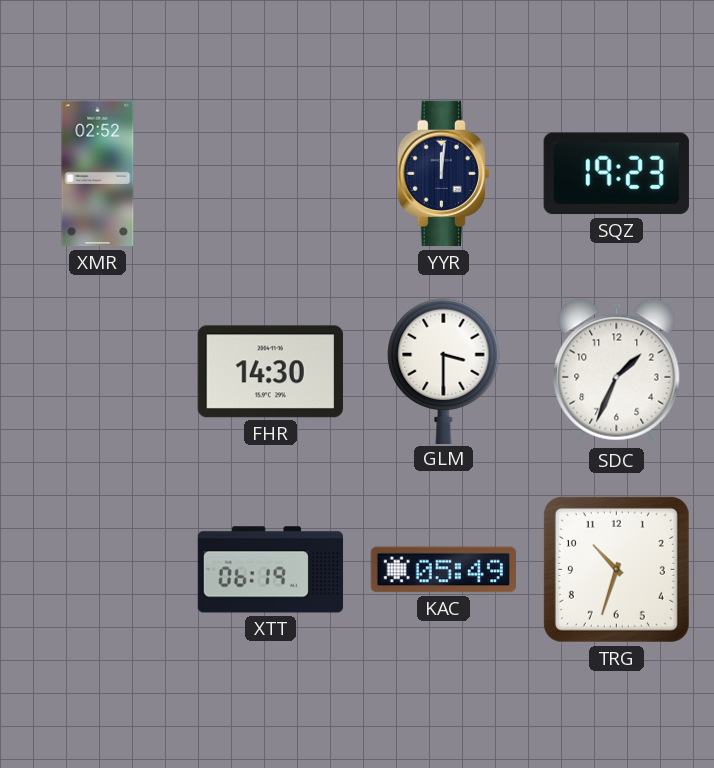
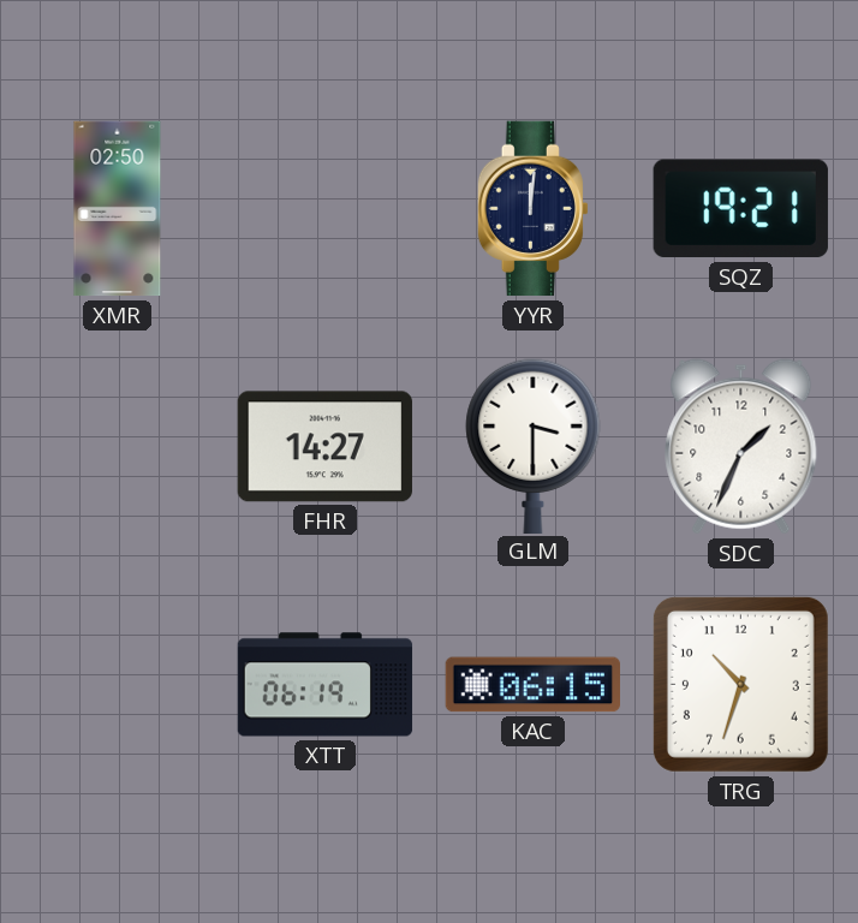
XMR: 02:52 -> 02:50
SQZ: 19:23 -> 19:21
FHR: 14:30 -> 14:27
KAC: 05:49 -> 06:15
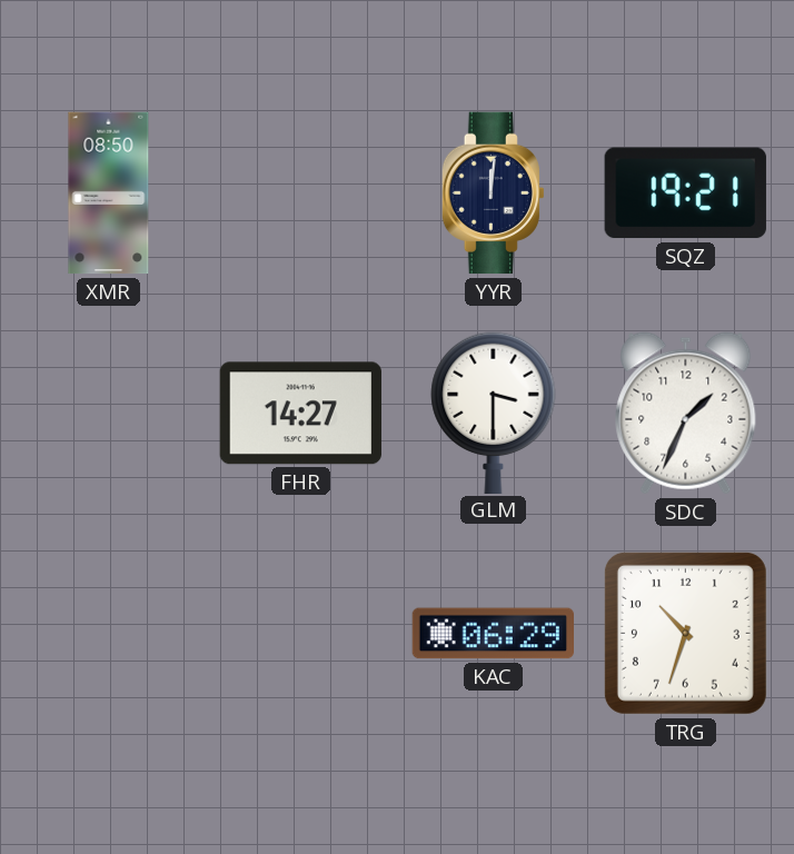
XMR: 02:50 -> 08:50
XTT: 06:19 -> none
KAC: 06:15 -> 06:29
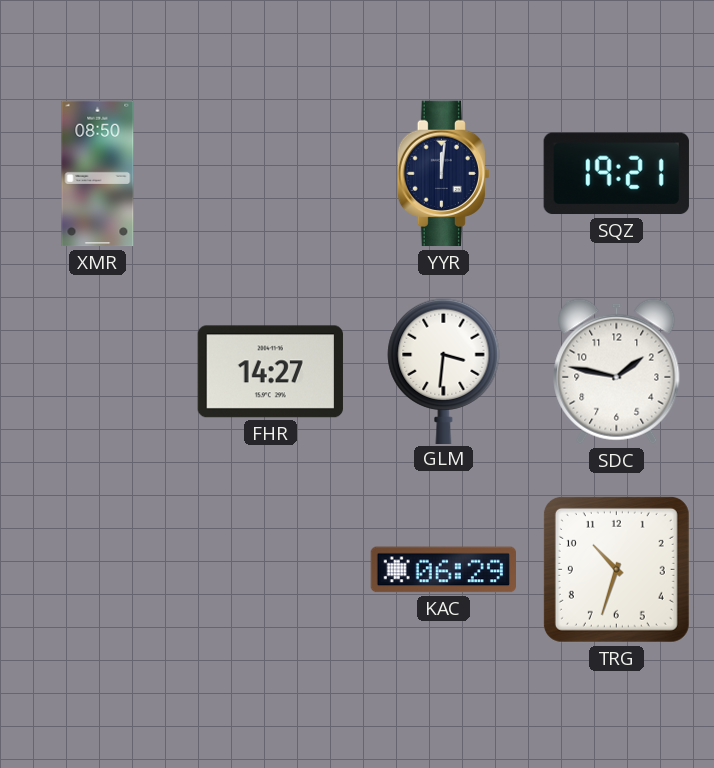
GLM: 3:30 -> 3:31
SDC: 1:34 -> 1:47
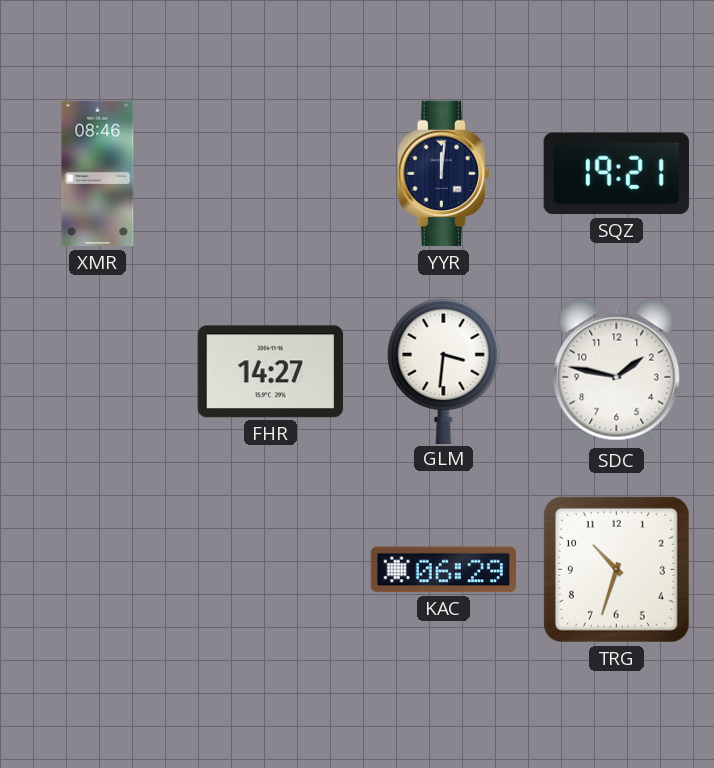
XMR: 08:50 -> 08:46
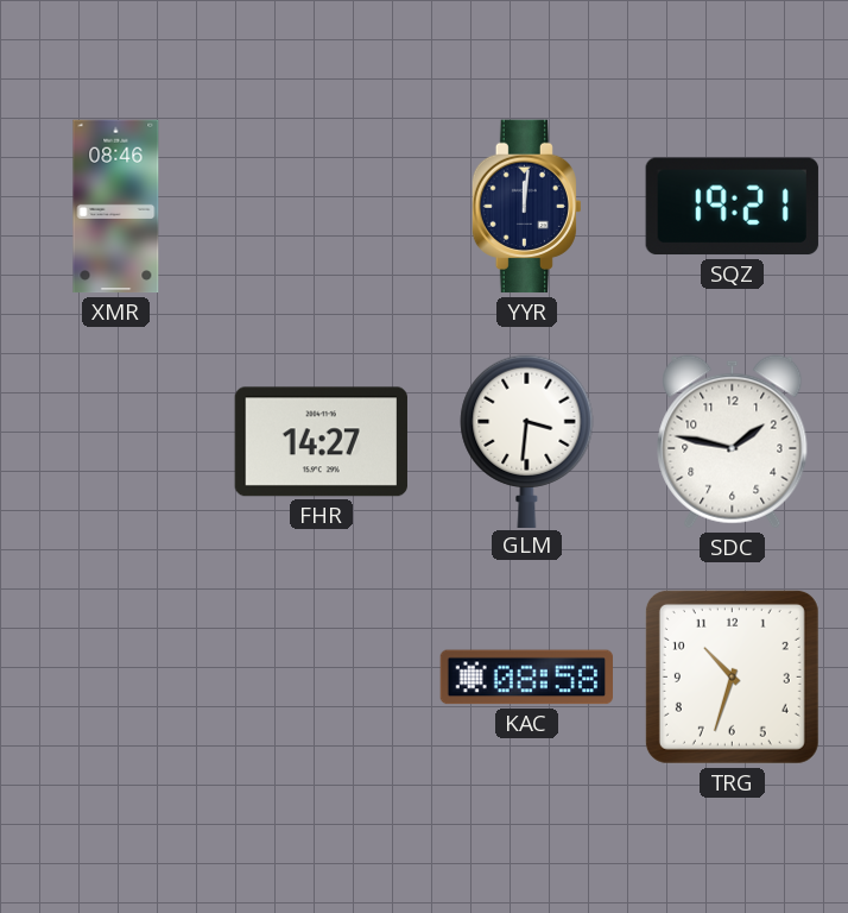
KAC: 06:29 -> 08:58
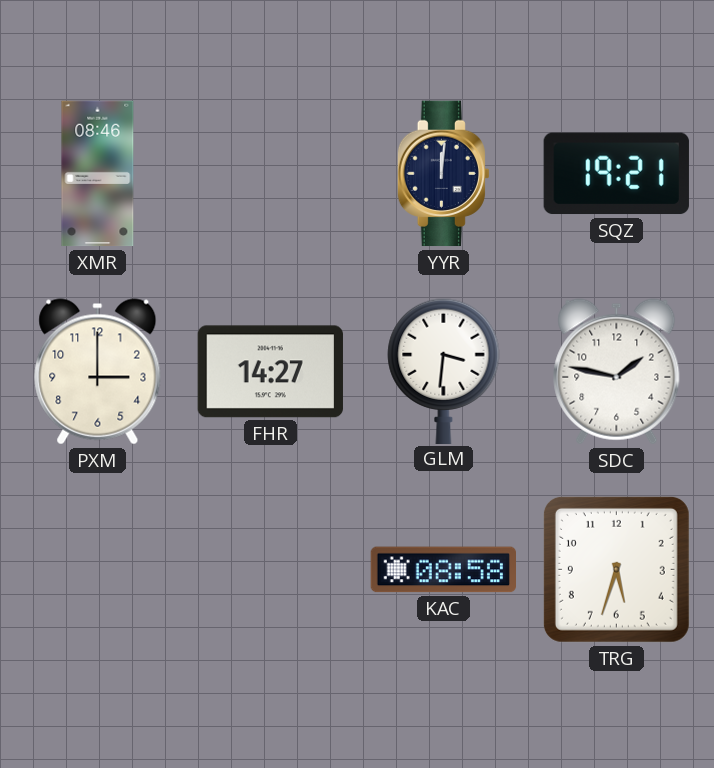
PXM: none -> 3:00
TRG: 10:33 -> 5:33
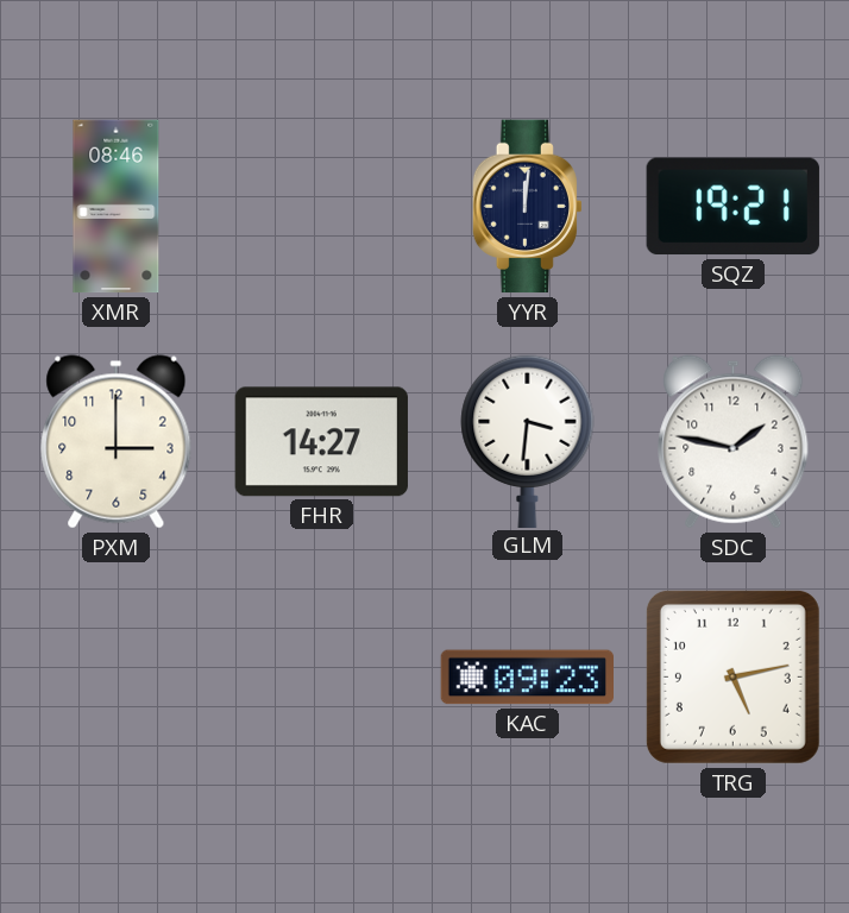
KAC: 08:58 -> 09:23
TRG: 5:33 -> 5:13
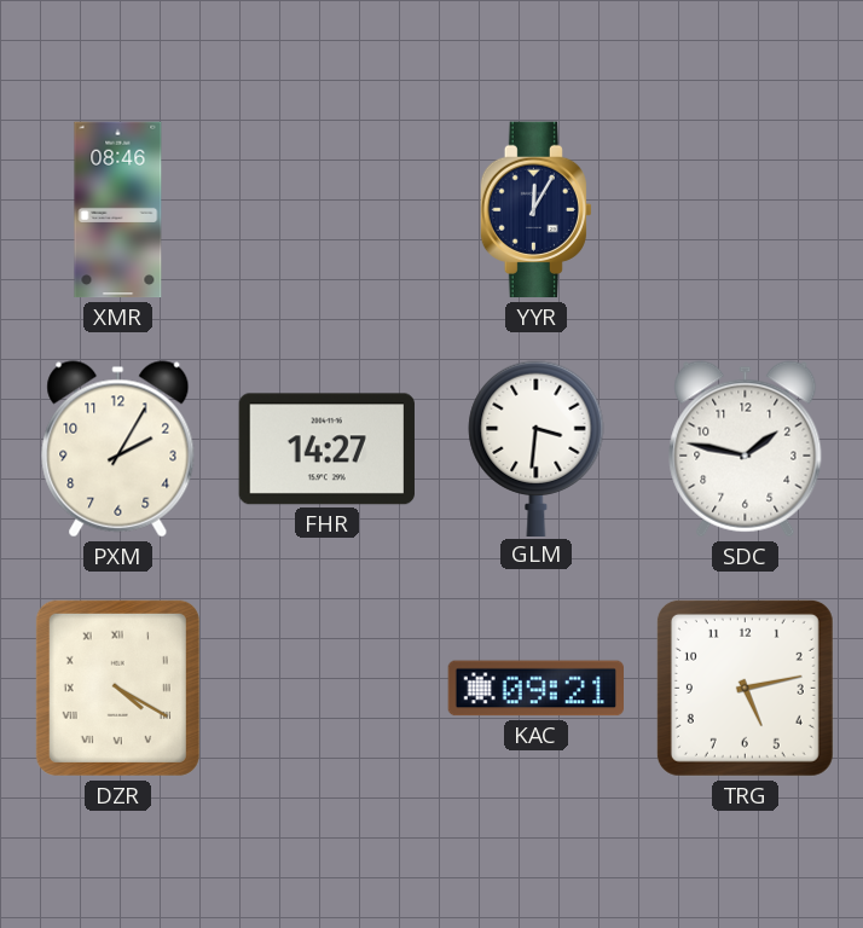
YYR: 12:01 -> 12:05
SQZ: 19:21 -> none
PXM: 3:00 -> 2:05
DZR: none -> 4:20
KAC: 09:23 -> 09:21
